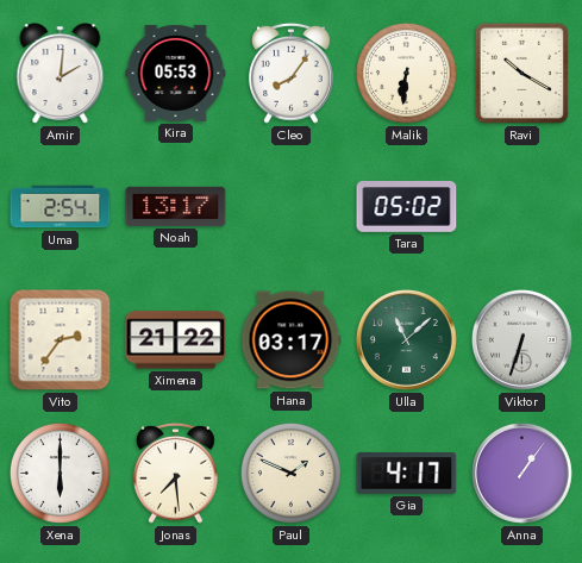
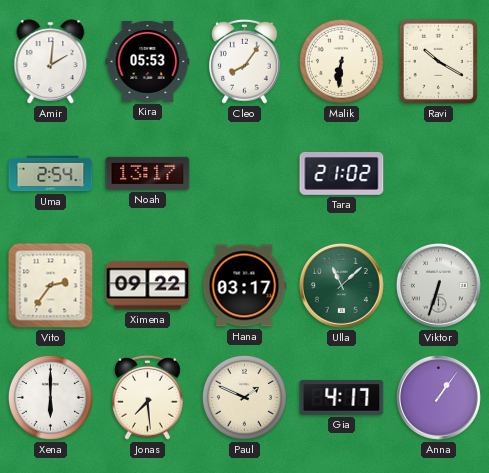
Tara: 05:02 -> 21:02
Ximena: 21:22 -> 09:22
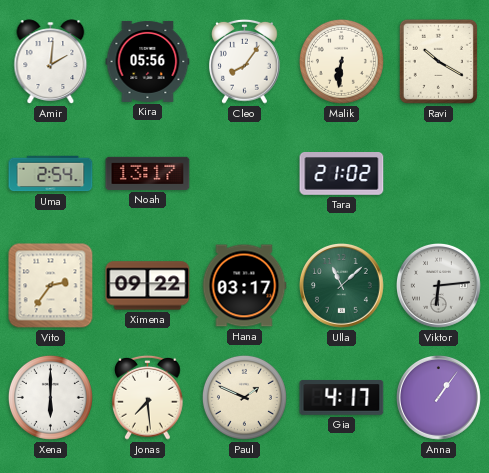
Kira: 05:53 -> 05:56
Viktor: 6:33 -> 6:14
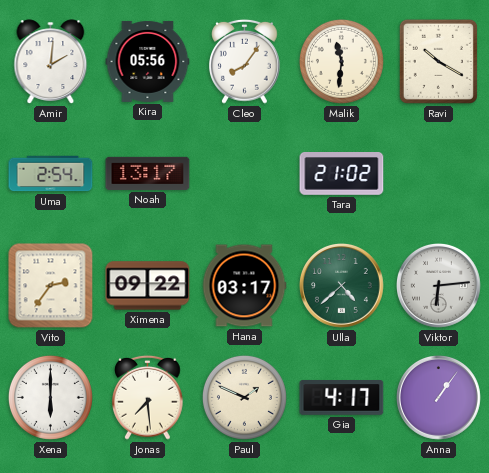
Malik: 6:31 -> 11:31
Ulla: 11:08 -> 4:38
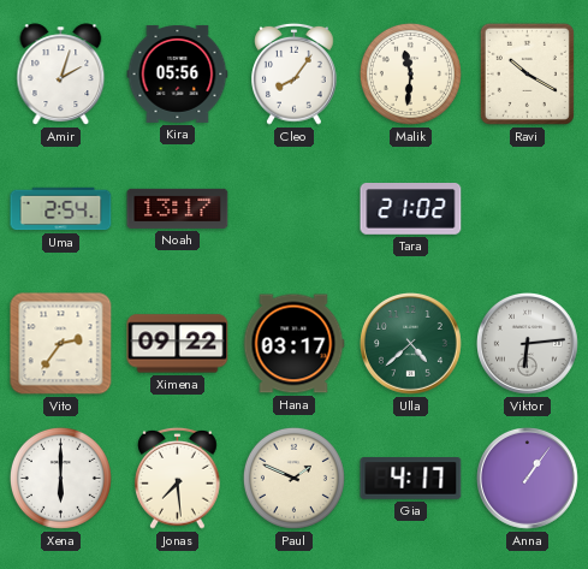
Amir: 2:01 -> 2:03
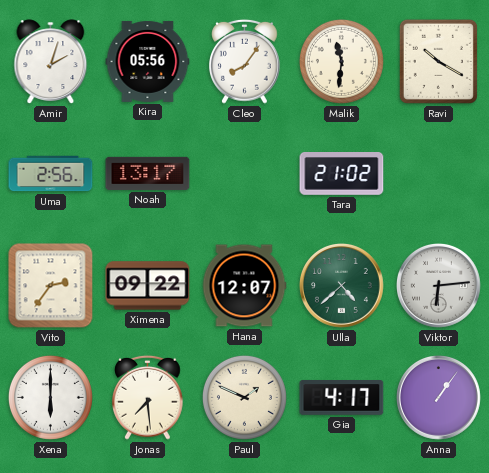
Uma: 2:54 -> 2:56
Hana: 03:17 -> 12:07
